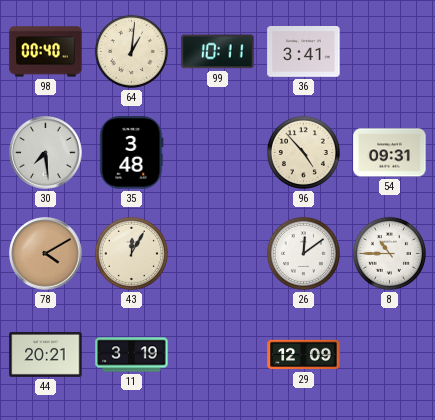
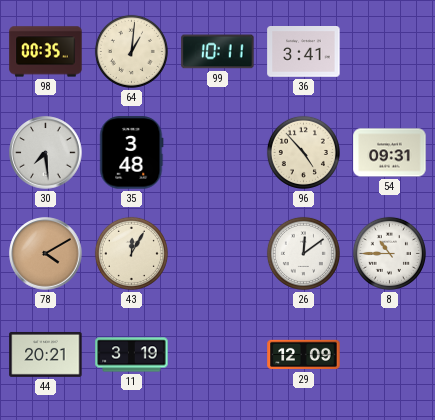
98: 00:40 -> 00:35
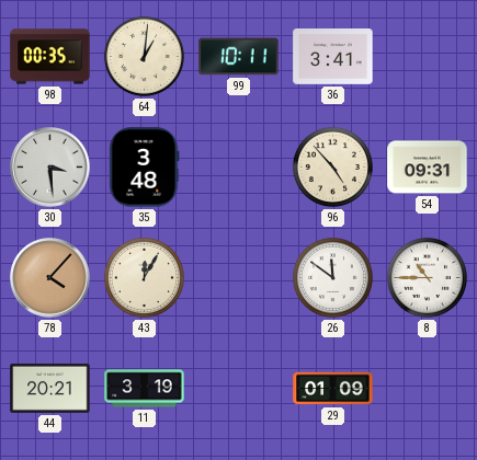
30: 7:29 -> 3:29
78: 4:10 -> 4:07
26: 12:09 -> 11:51
29: 12:09 -> 01:09
